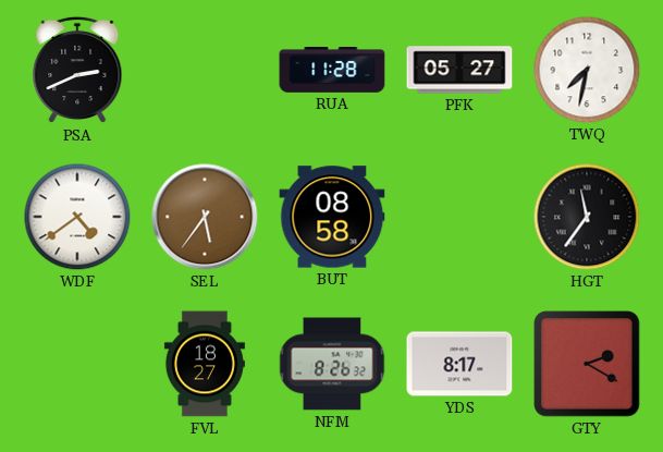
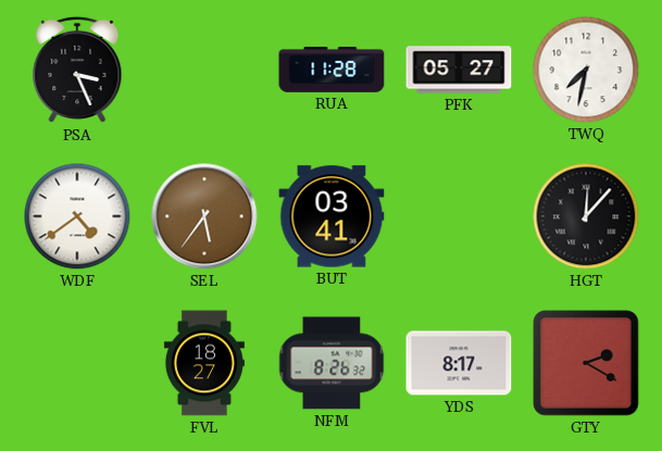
PSA: 2:41 -> 3:26
BUT: 08:58 -> 03:41
HGT: 11:36 -> 12:07
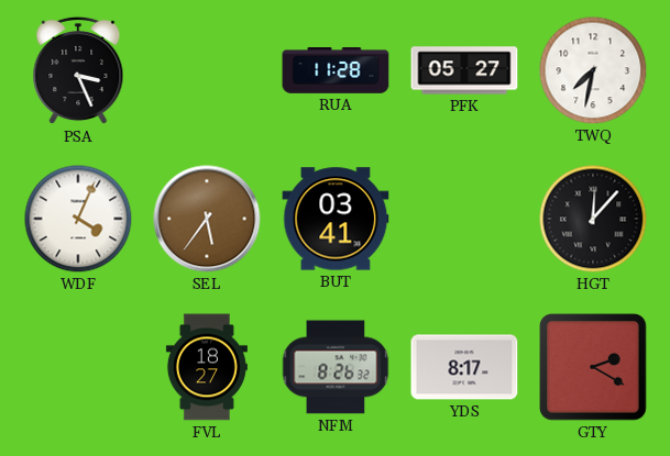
WDF: 4:39 -> 4:04
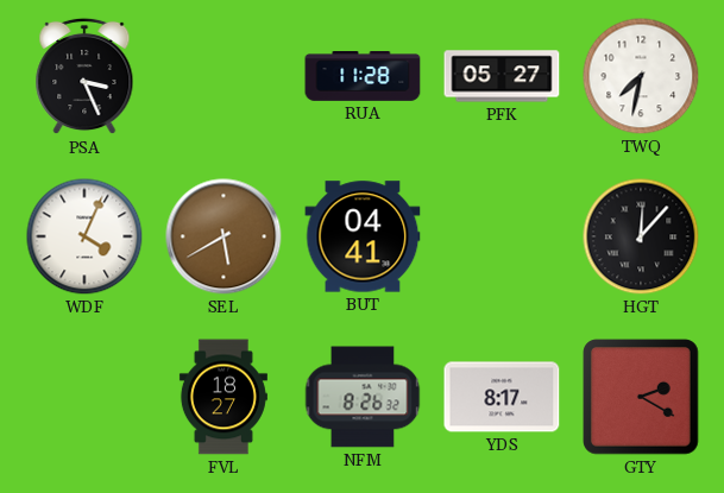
SEL: 5:36 -> 5:40
BUT: 03:41 -> 04:41
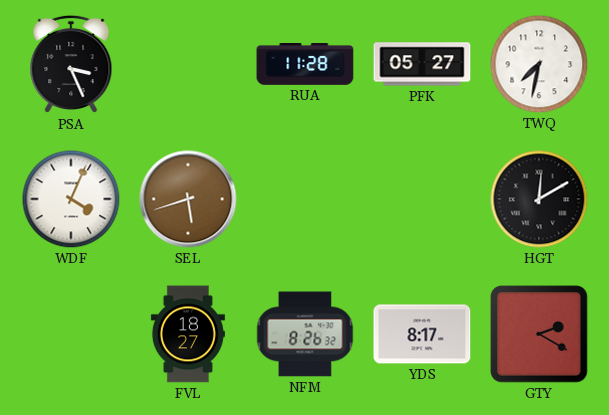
SEL: 5:40 -> 5:42
BUT: 04:41 -> none
HGT: 12:07 -> 12:10
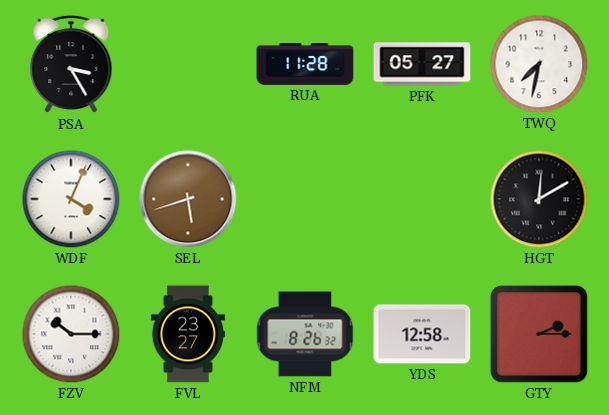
PSA: 3:26 -> 3:25
FZV: none -> 10:15
FVL: 18:27 -> 23:27
YDS: 8:17 -> 12:58
GTY: 2:20 -> 2:15
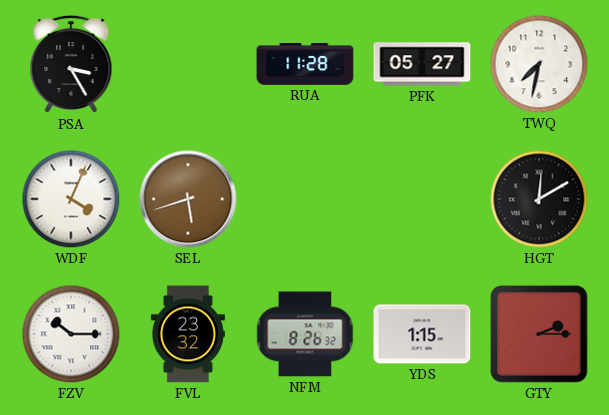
FVL: 23:27 -> 23:32
YDS: 12:58 -> 1:15
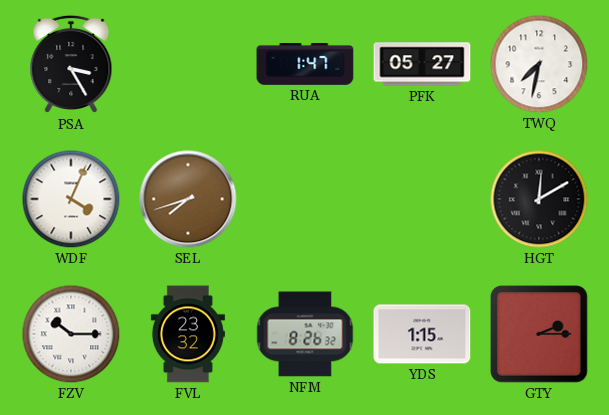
RUA: 11:28 -> 1:47
SEL: 5:42 -> 7:42
